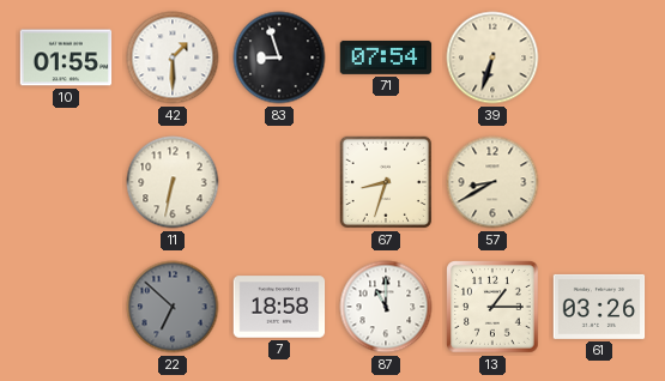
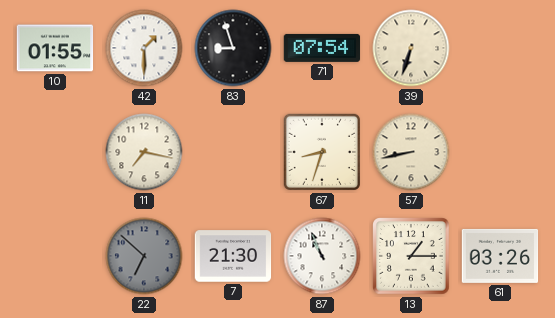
11: 6:32 -> 7:17
57: 8:40 -> 8:43
7: 18:58 -> 21:30
87: 11:00 -> 10:56
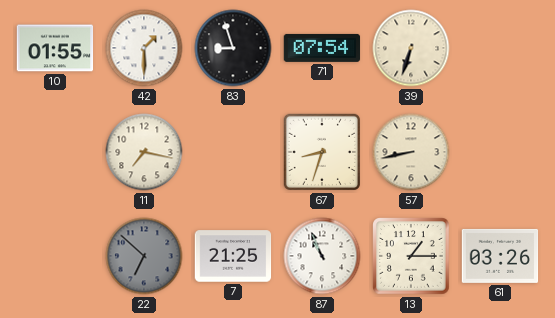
7: 21:30 -> 21:25
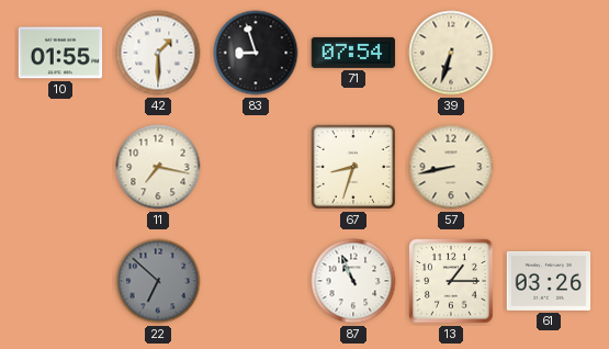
7: 21:25 -> none
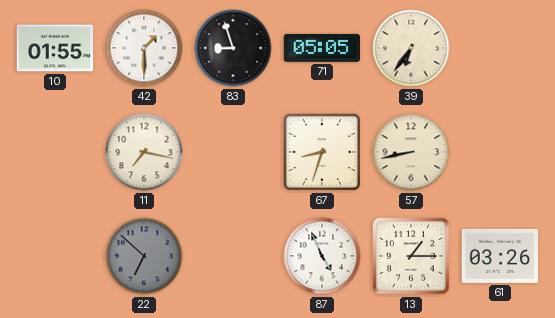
71: 07:54 -> 05:05
39: 6:33 -> 6:36
87: 10:56 -> 4:56
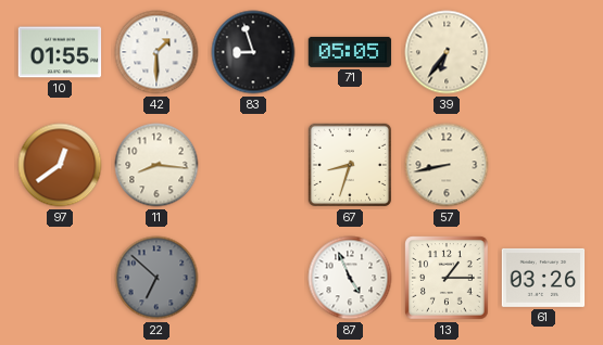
97: none -> 12:39
11: 7:17 -> 8:16
